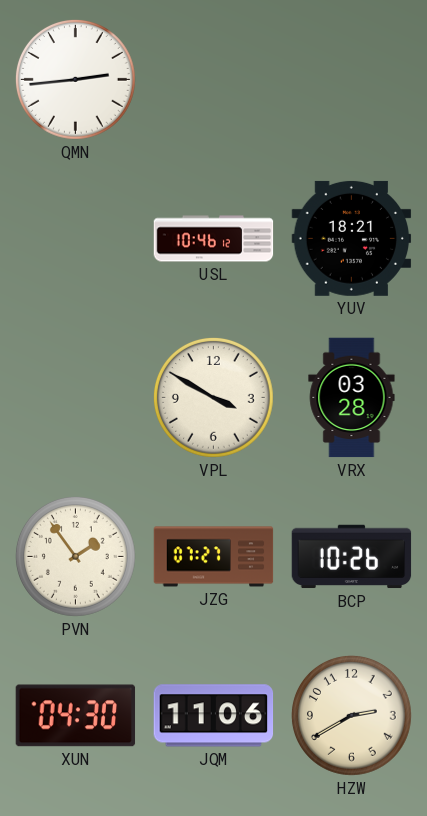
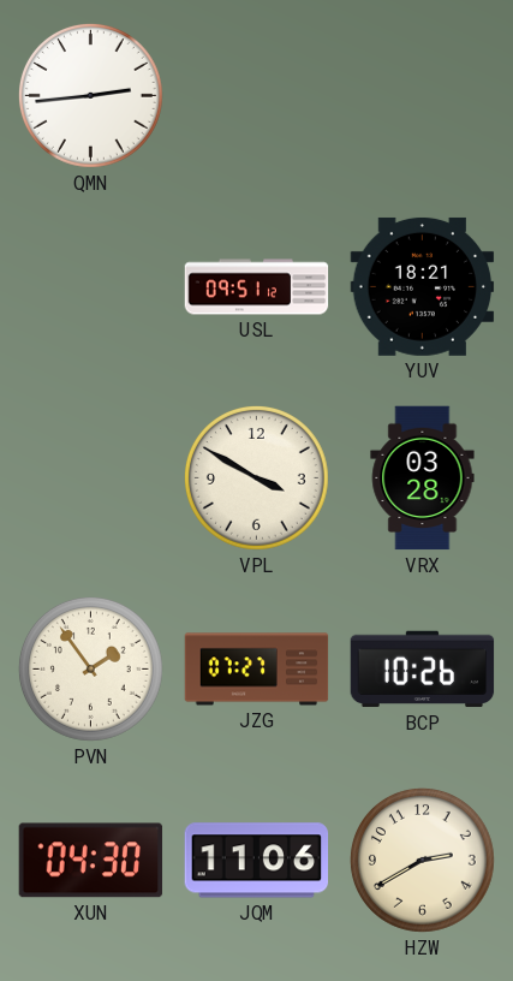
USL: 10:46 -> 09:51
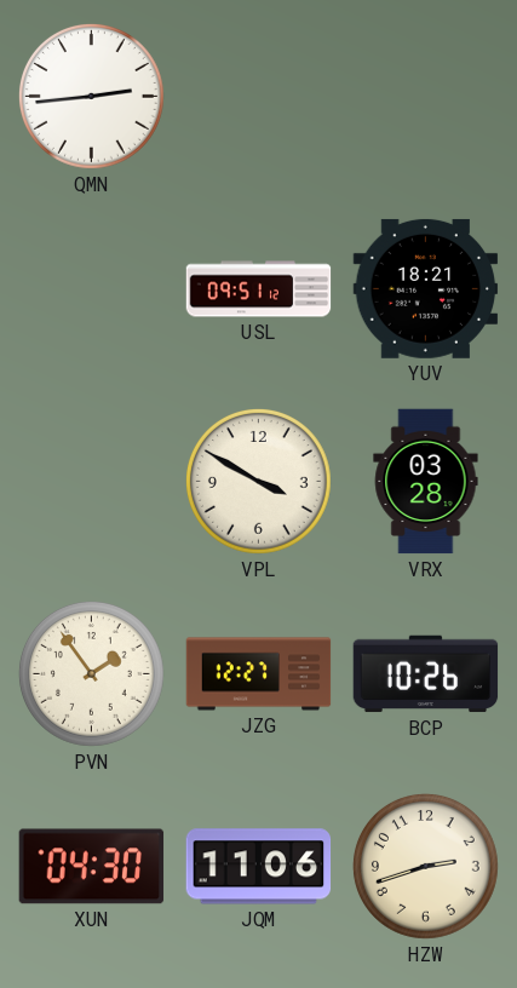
JZG: 07:27 -> 12:27
HZW: 2:40 -> 2:42
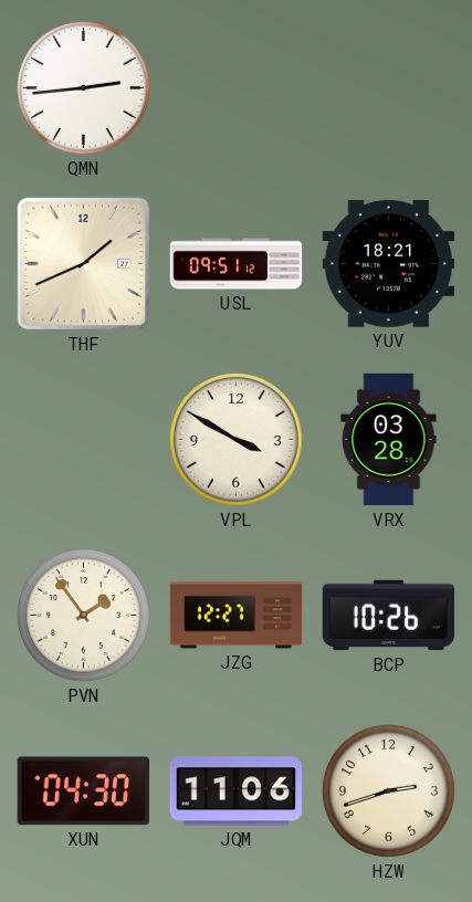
THF: none -> 1:41
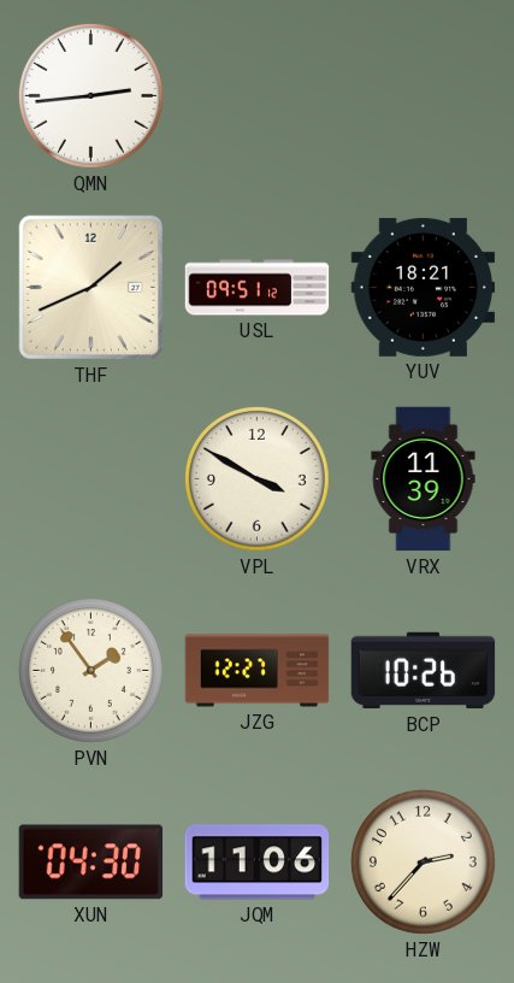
VRX: 03:28 -> 11:39
HZW: 2:42 -> 2:37
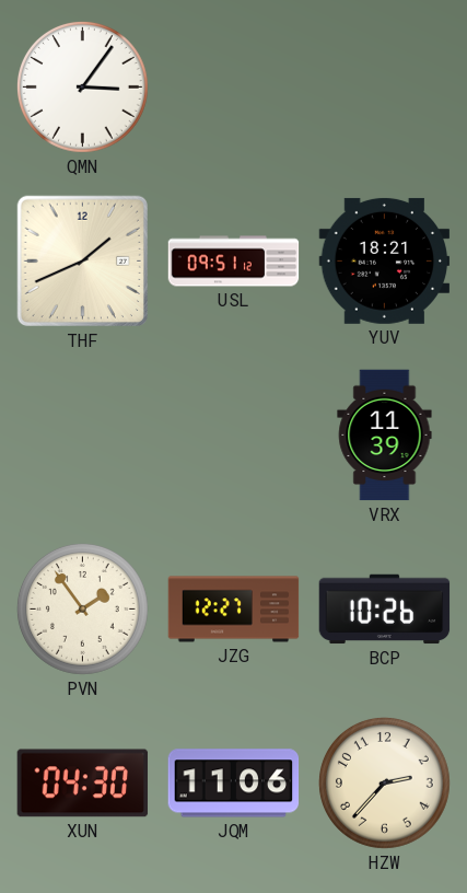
QMN: 2:44 -> 3:06
VPL: 3:50 -> none
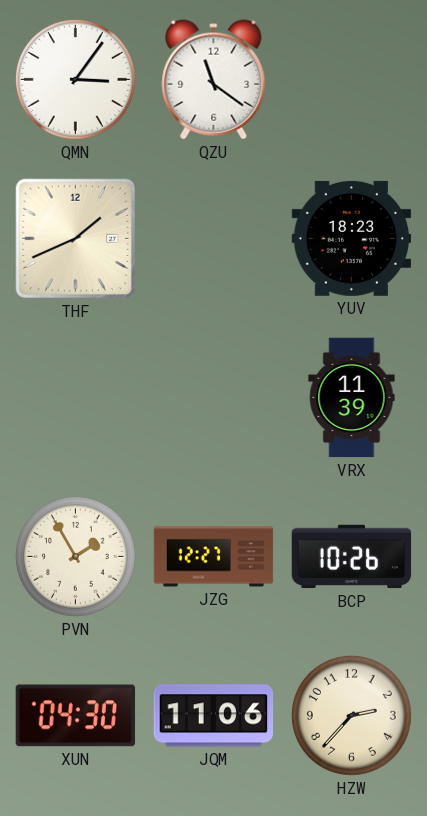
QZU: none -> 11:21
USL: 09:51 -> none
YUV: 18:21 -> 18:23
PVN: 1:54 -> 1:55
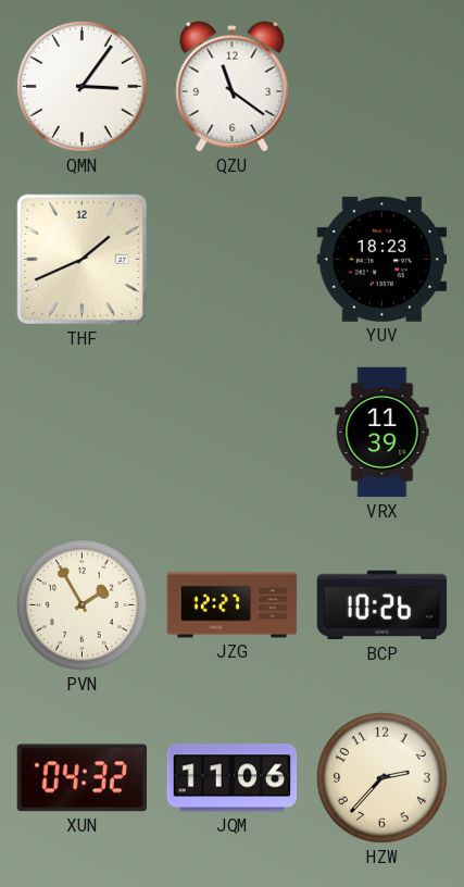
XUN: 04:30 -> 04:32
